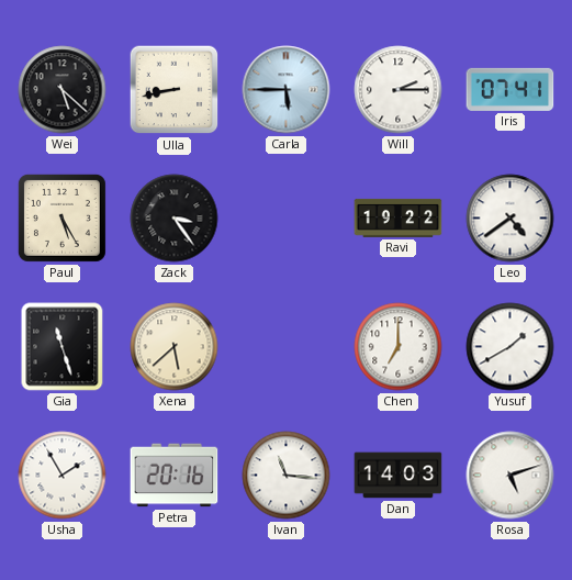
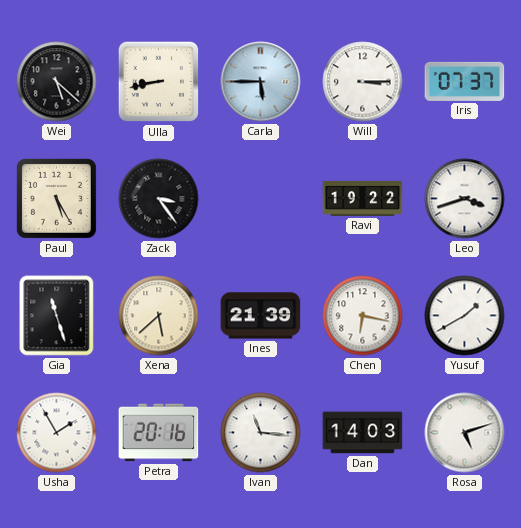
Will: 2:15 -> 3:15
Iris: 07:41 -> 07:37
Leo: 4:39 -> 3:42
Ines: none -> 21:39
Chen: 7:00 -> 6:17
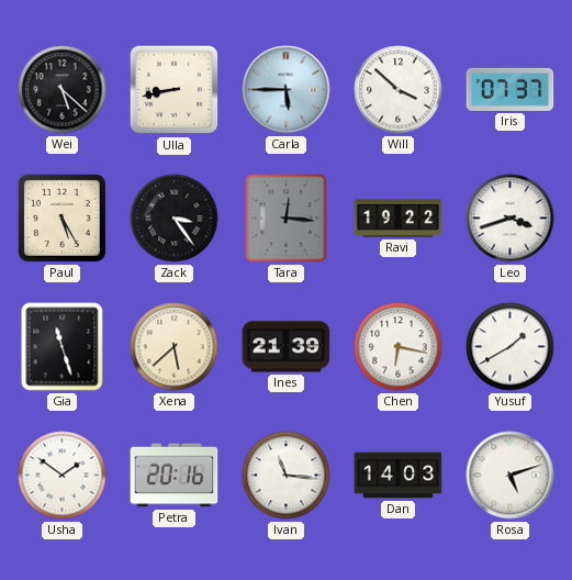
Will: 3:15 -> 3:52
Tara: none -> 12:16
Usha: 1:55 -> 1:51
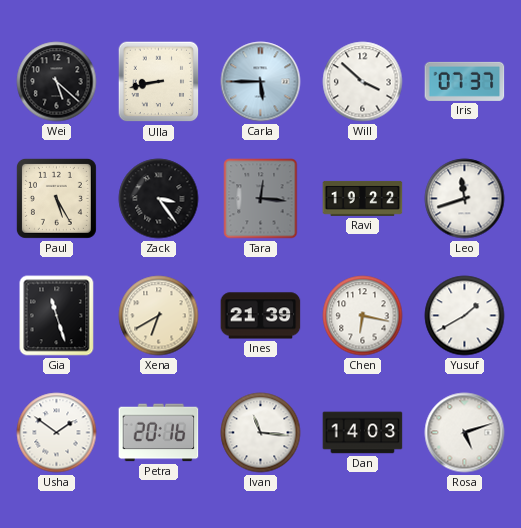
Leo: 3:42 -> 11:42
Xena: 5:38 -> 6:40
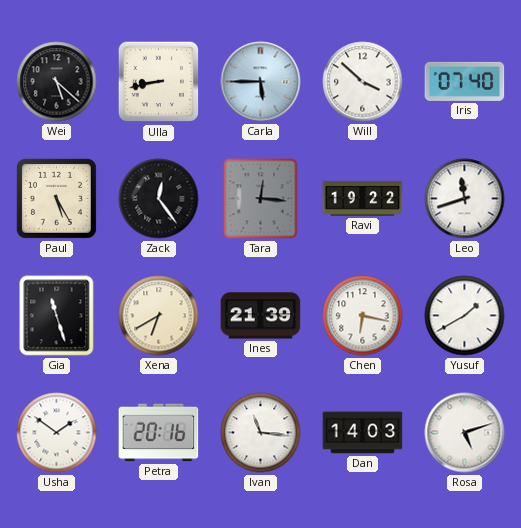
Iris: 07:37 -> 07:40
Zack: 3:24 -> 12:24
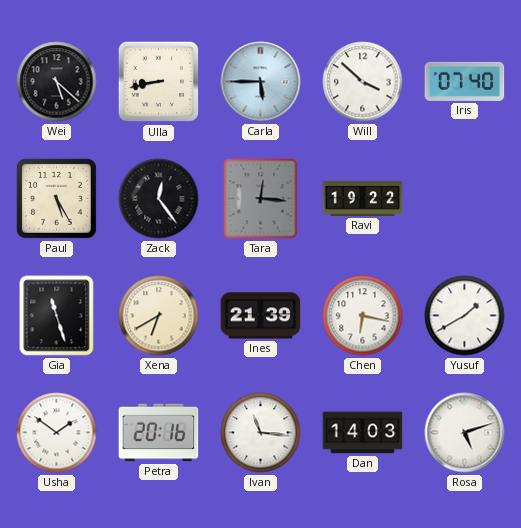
Leo: 11:42 -> none
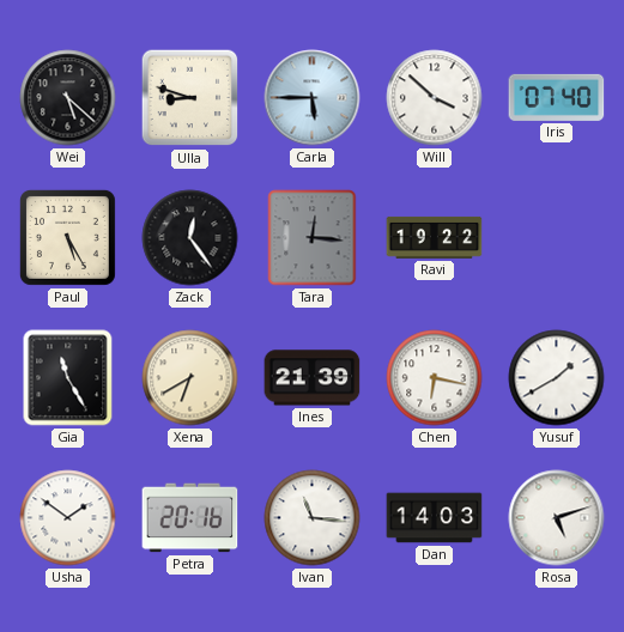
Ulla: 8:43 -> 8:48
Gia: 11:27 -> 11:25
